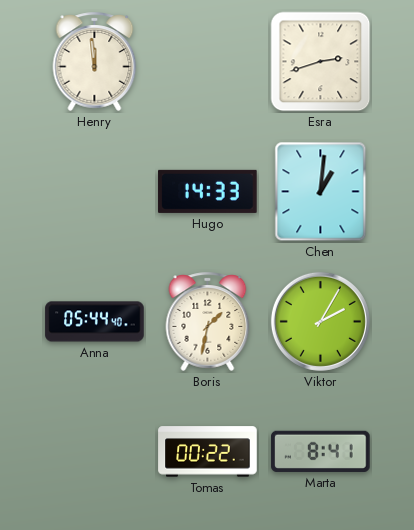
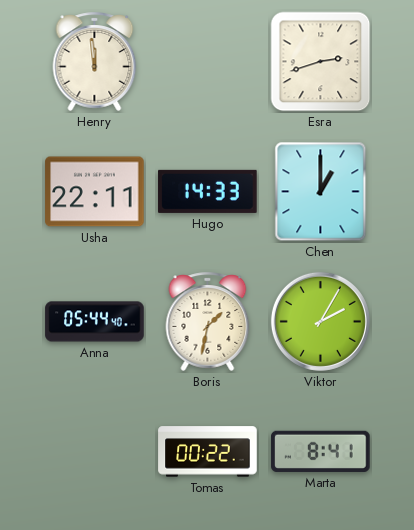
Usha: none -> 22:11
Chen: 1:01 -> 1:00
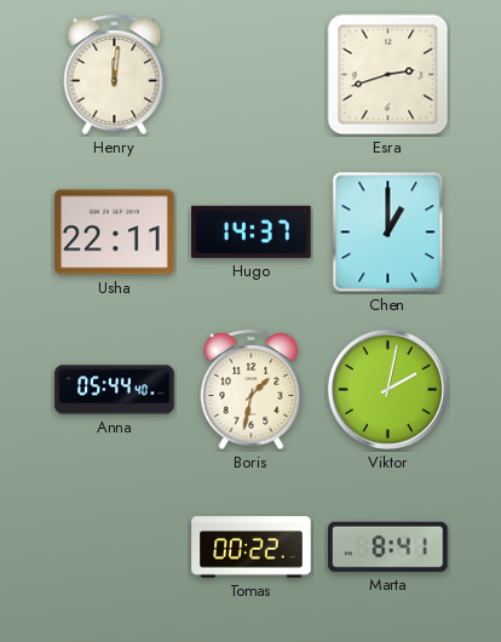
Henry: 11:59 -> 12:01
Hugo: 14:33 -> 14:37
Viktor: 2:05 -> 2:02
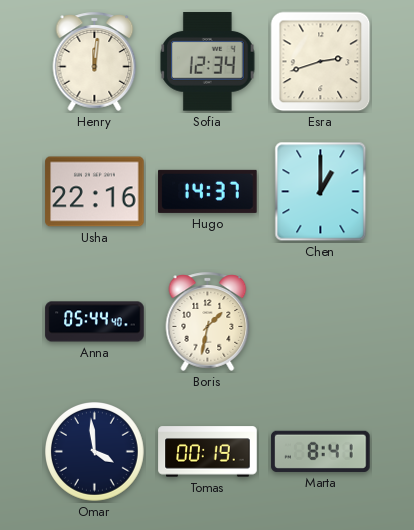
Sofia: none -> 12:34
Usha: 22:11 -> 22:16
Viktor: 2:02 -> none
Omar: none -> 3:59
Tomas: 00:22 -> 00:19
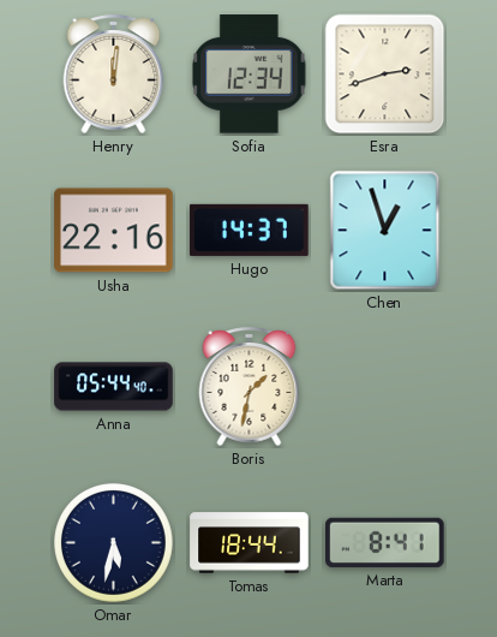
Chen: 1:00 -> 12:57
Omar: 3:59 -> 5:32
Tomas: 00:19 -> 18:44
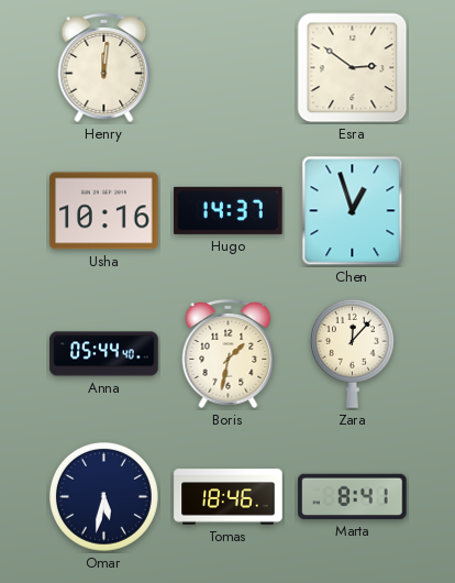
Sofia: 12:34 -> none
Esra: 2:42 -> 2:51
Usha: 22:16 -> 10:16
Zara: none -> 12:07
Tomas: 18:44 -> 18:46
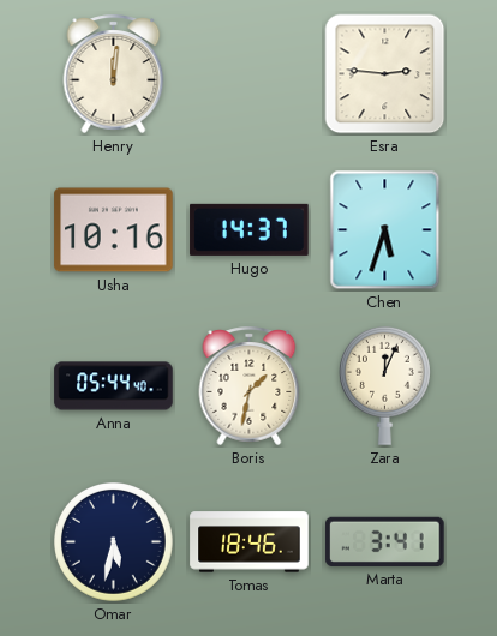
Esra: 2:51 -> 2:46
Chen: 12:57 -> 5:33
Zara: 12:07 -> 12:04
Marta: 8:41 -> 3:41
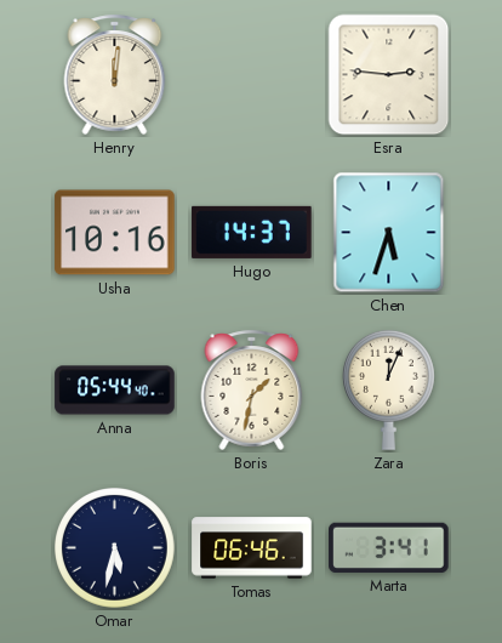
Tomas: 18:46 -> 06:46
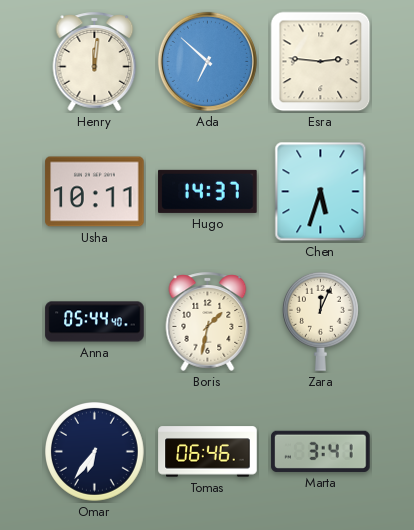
Ada: none -> 6:52
Usha: 10:16 -> 10:11
Omar: 5:32 -> 6:36
